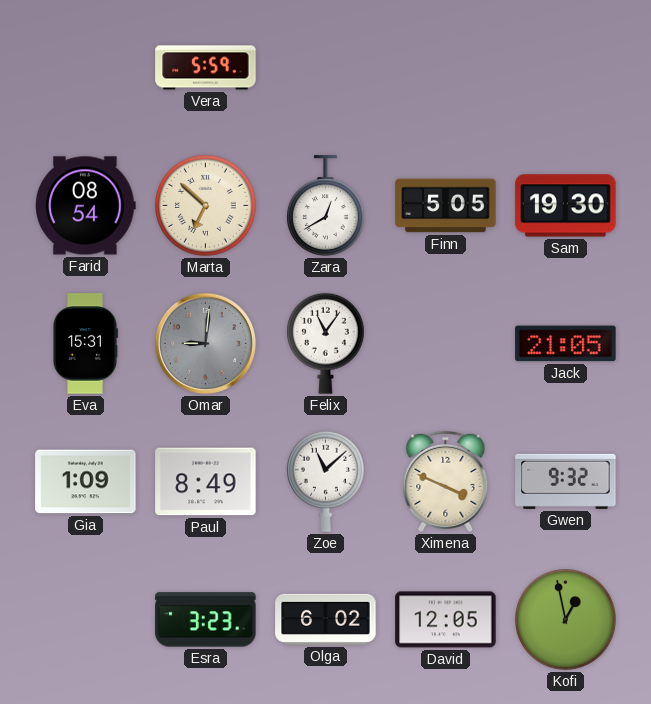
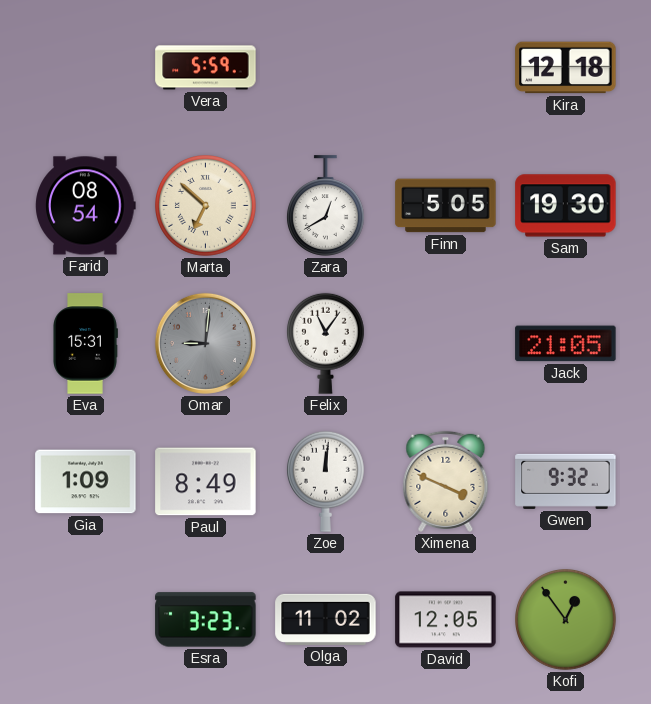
Kira: none -> 12:18
Zoe: 11:08 -> 12:01
Olga: 6:02 -> 11:02
Kofi: 12:58 -> 12:54
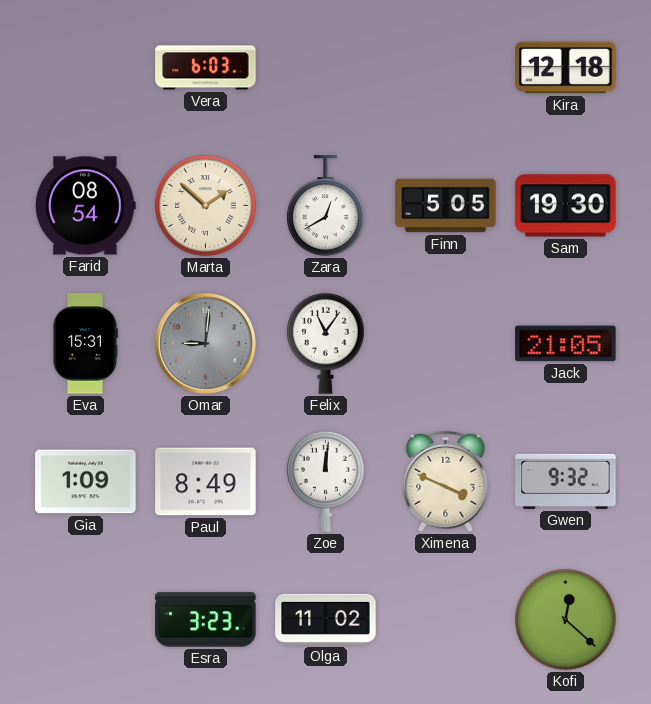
Vera: 5:59 -> 6:03
Marta: 6:52 -> 1:52
David: 12:05 -> none
Kofi: 12:54 -> 12:22
